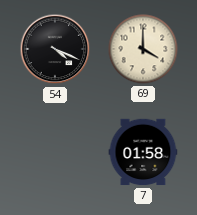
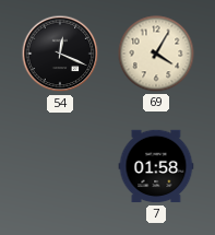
54: 4:19 -> 12:19
69: 4:00 -> 4:05
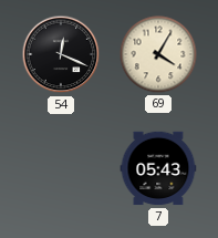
7: 01:58 -> 05:43
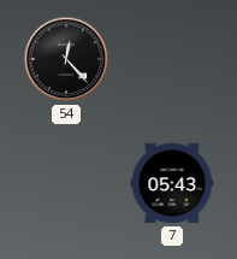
54: 12:19 -> 12:23
69: 4:05 -> none
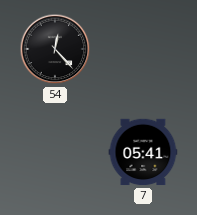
7: 05:43 -> 05:41
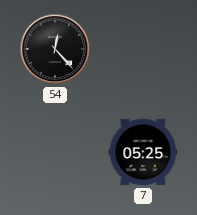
7: 05:41 -> 05:25
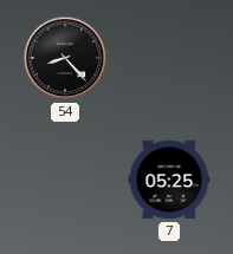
54: 12:23 -> 8:23
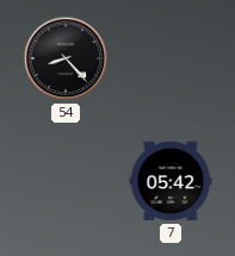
7: 05:25 -> 05:42
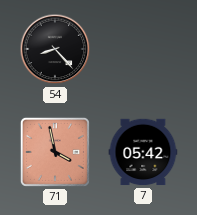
71: none -> 3:58
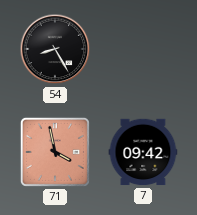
54: 8:23 -> 8:25
7: 05:42 -> 09:42
